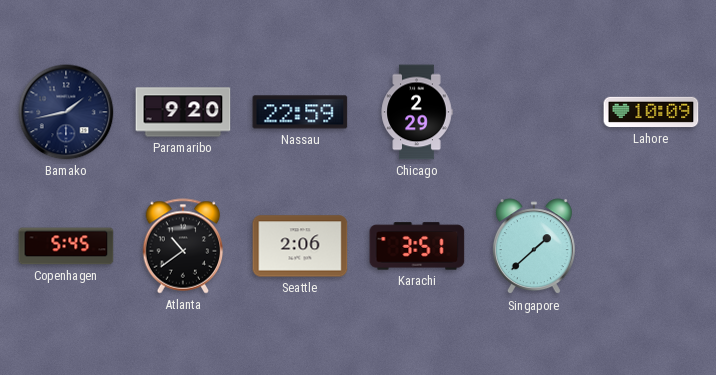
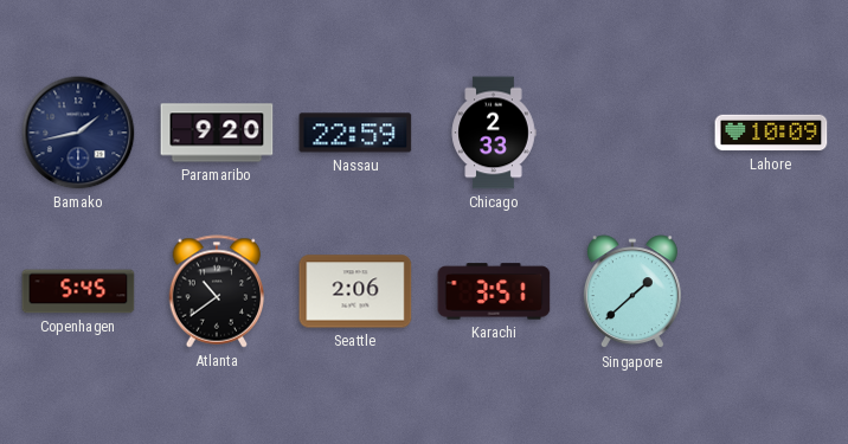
Chicago: 2:29 -> 2:33
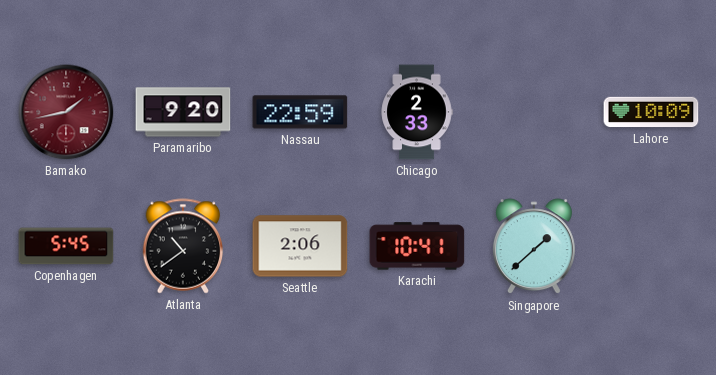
Bamako dial: navy -> burgundy
Karachi: 3:51 -> 10:41
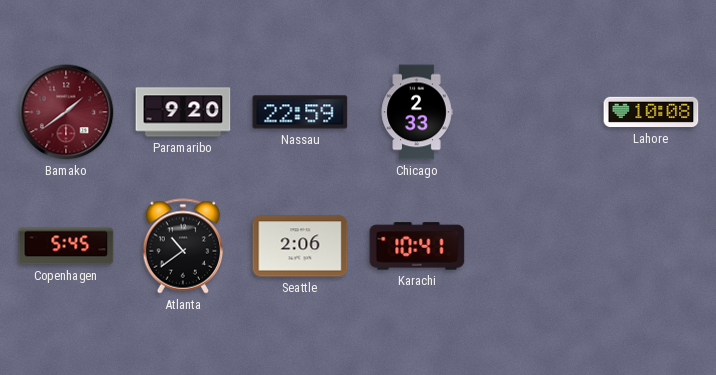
Bamako: 1:43 -> 1:39
Lahore: 10:09 -> 10:08
Singapore: 1:38 -> none
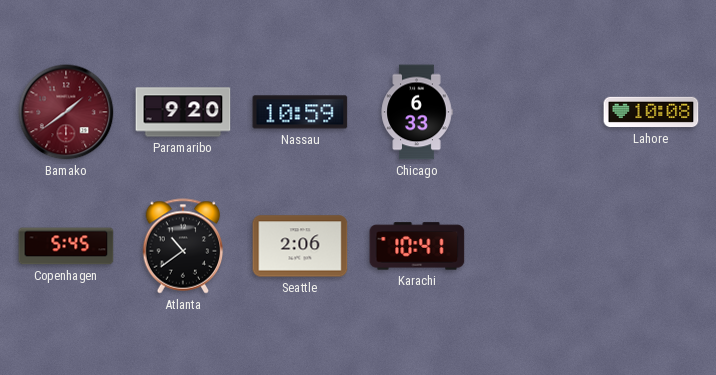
Nassau: 22:59 -> 10:59
Chicago: 2:33 -> 6:33
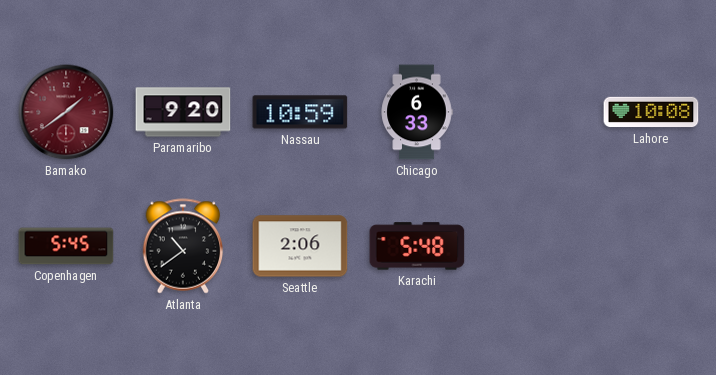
Karachi: 10:41 -> 5:48
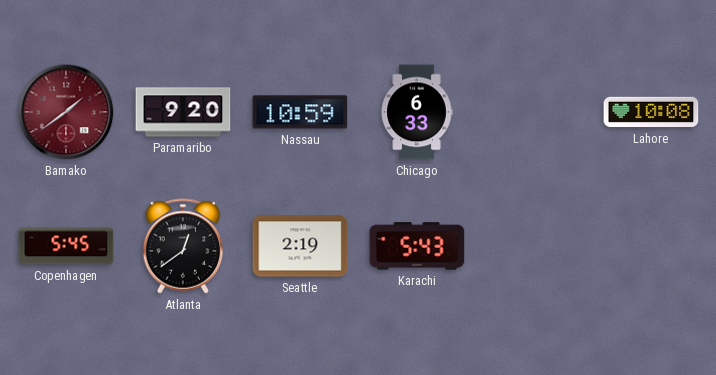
Atlanta: 10:39 -> 12:39
Seattle: 2:06 -> 2:19
Karachi: 5:48 -> 5:43
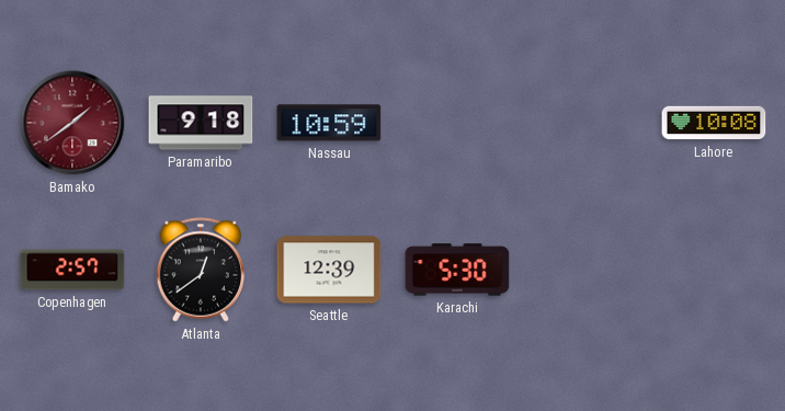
Paramaribo: 9:20 -> 9:18
Chicago: 6:33 -> none
Copenhagen: 5:45 -> 2:57
Seattle: 2:19 -> 12:39
Karachi: 5:43 -> 5:30
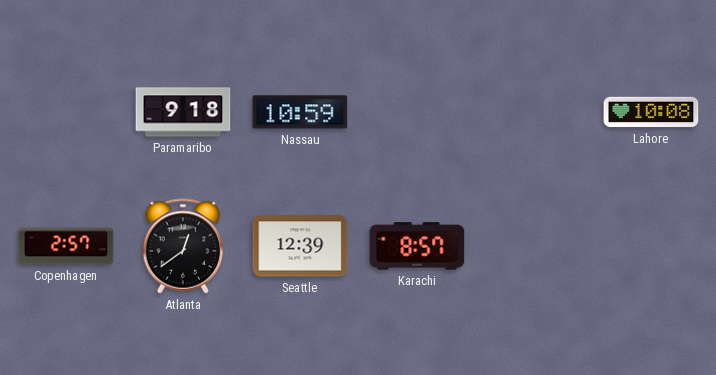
Bamako: 1:39 -> none
Karachi: 5:30 -> 8:57
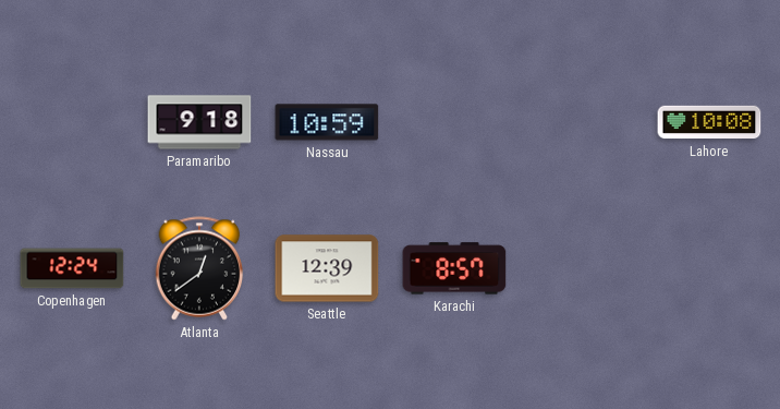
Copenhagen: 2:57 -> 12:24
